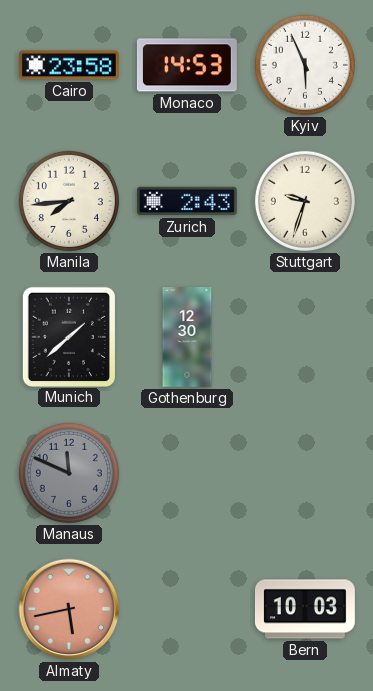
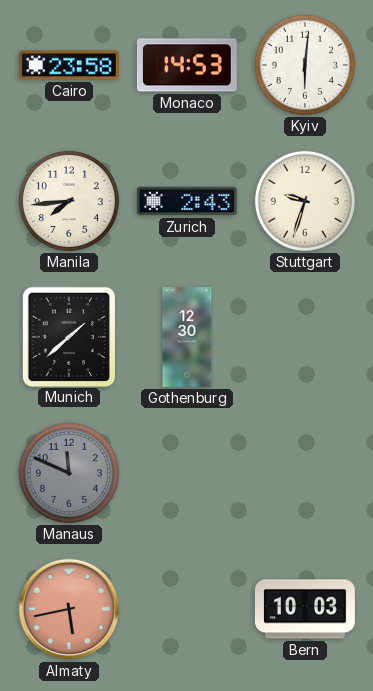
Kyiv: 5:56 -> 6:01
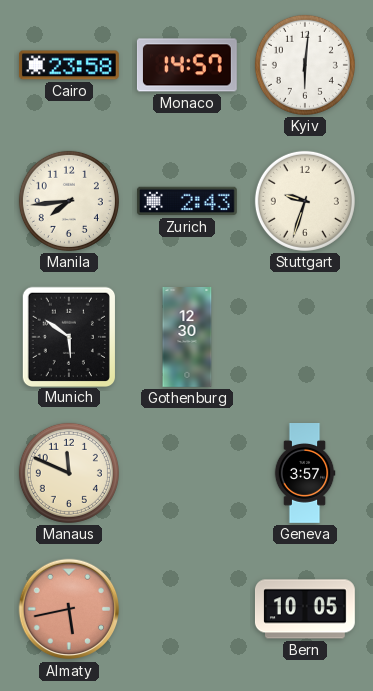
Monaco: 14:53 -> 14:57
Munich: 1:38 -> 5:51
Manaus dial: grey -> cream
Geneva: none -> 3:57
Bern: 10:03 -> 10:05
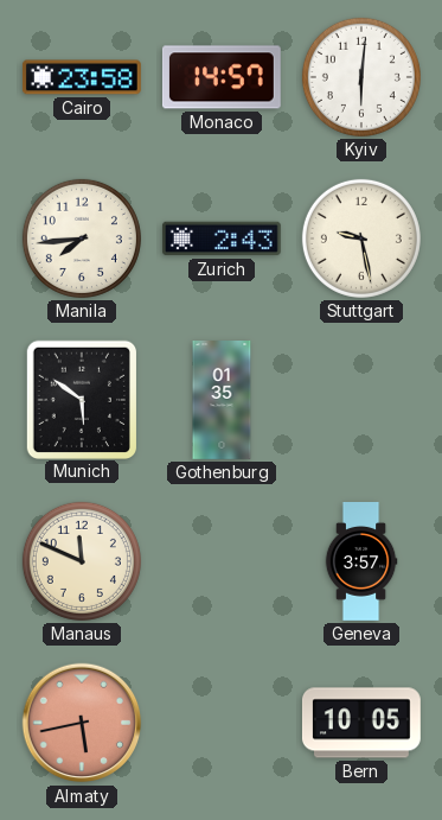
Stuttgart: 9:33 -> 9:28
Gothenburg: 12:30 -> 01:35
